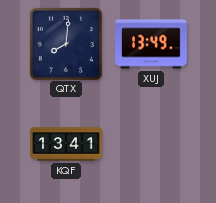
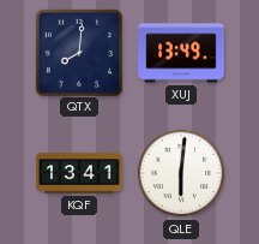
QLE: none -> 6:01
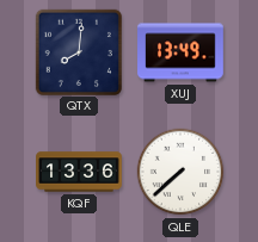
KQF: 13:41 -> 13:36
QLE: 6:01 -> 7:38
